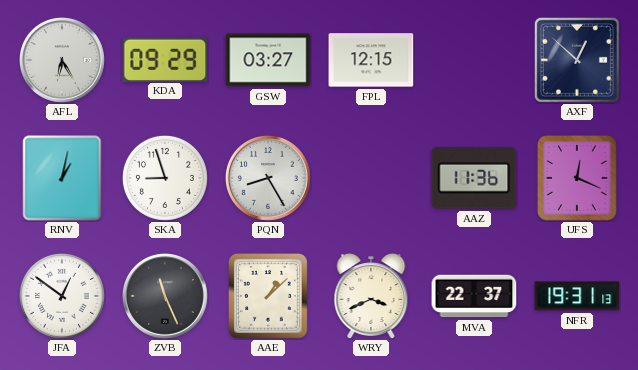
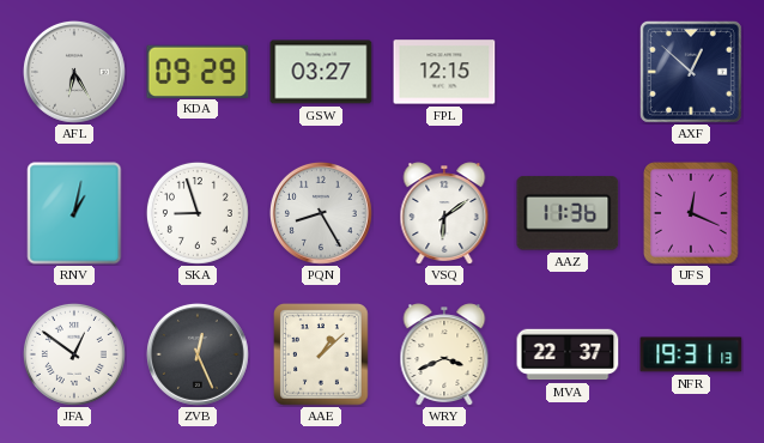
VSQ: none -> 6:09
ZVB: 11:26 -> 12:26
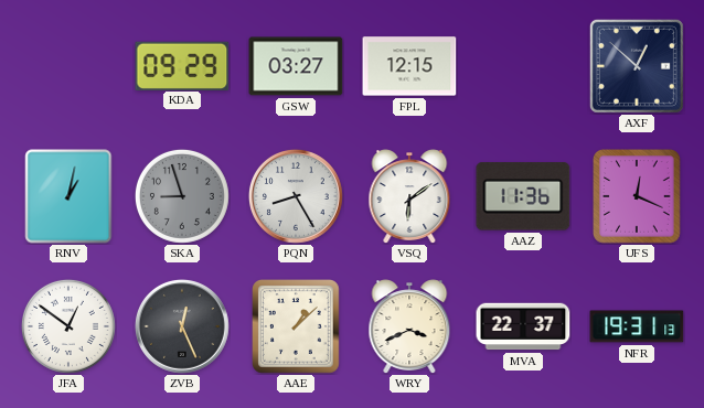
AFL: 6:25 -> none
SKA dial: white -> grey
